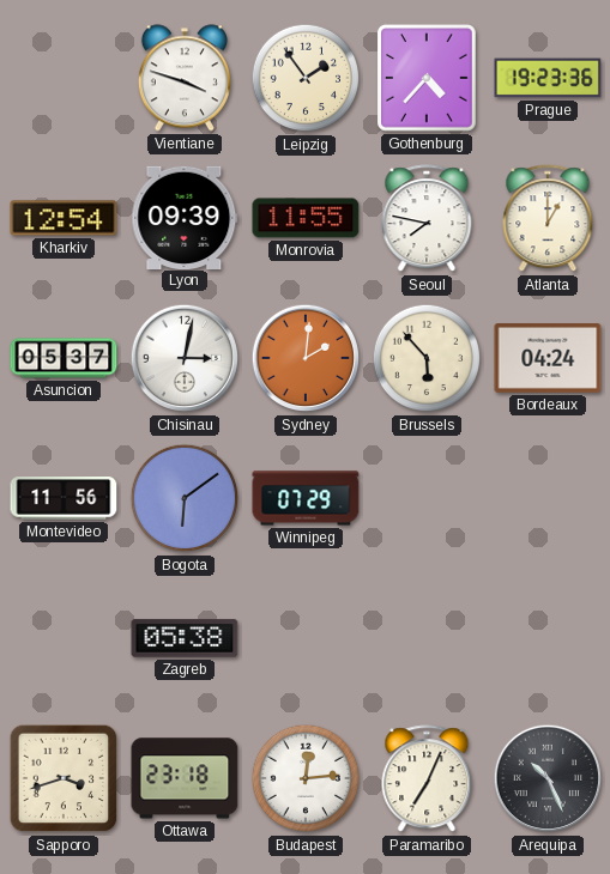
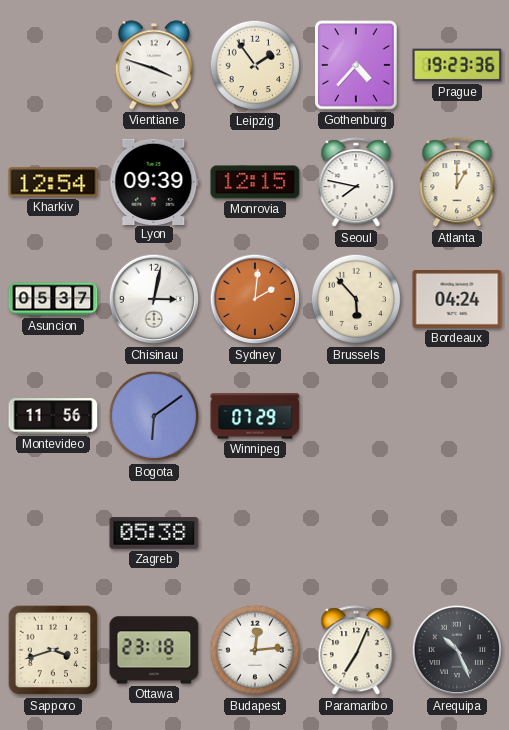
Monrovia: 11:55 -> 12:15
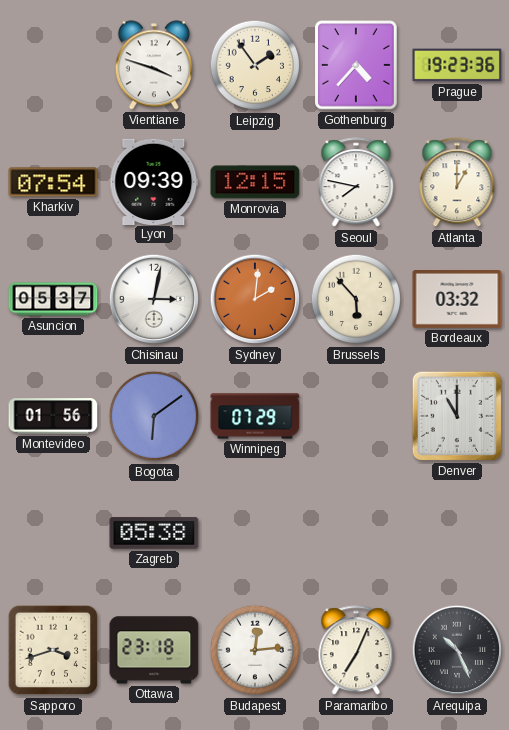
Kharkiv: 12:54 -> 07:54
Bordeaux: 04:24 -> 03:32
Montevideo: 11:56 -> 01:56
Denver: none -> 11:00
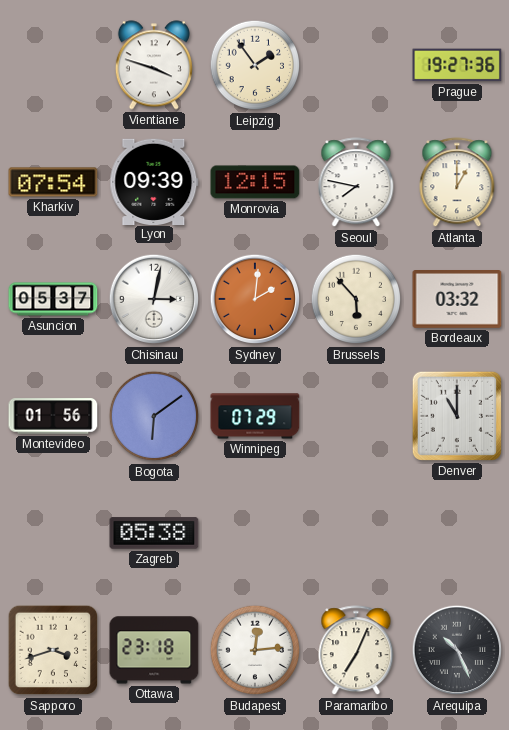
Gothenburg: 4:37 -> none
Prague: 19:23 -> 19:27
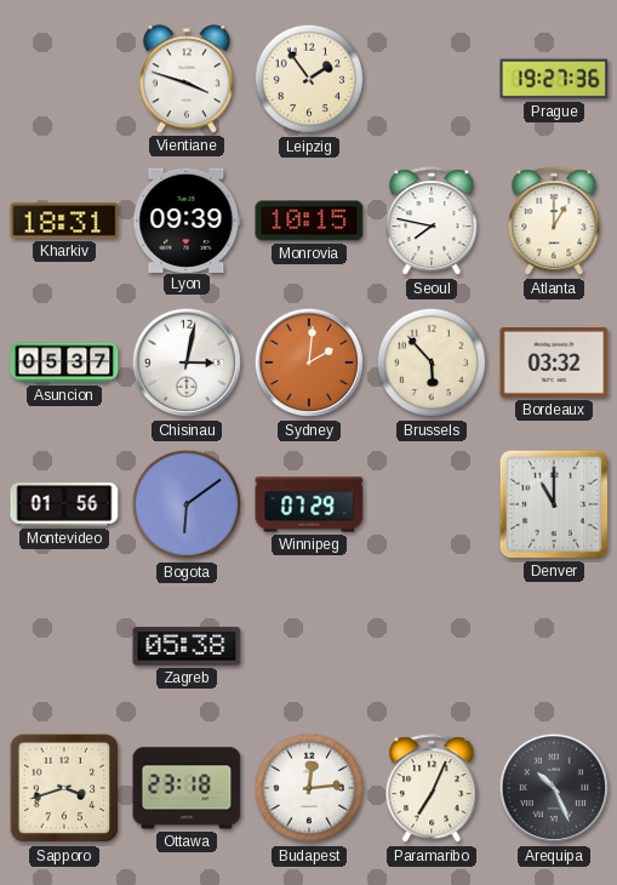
Kharkiv: 07:54 -> 18:31
Monrovia: 12:15 -> 10:15
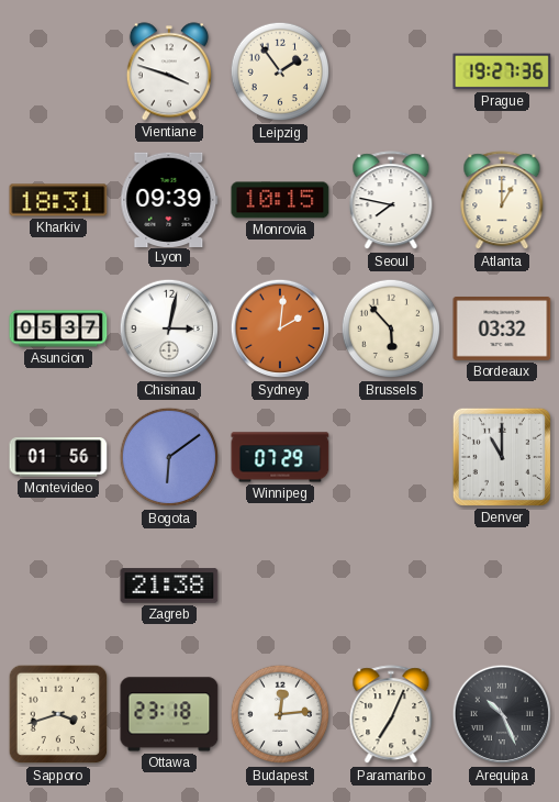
Zagreb: 05:38 -> 21:38
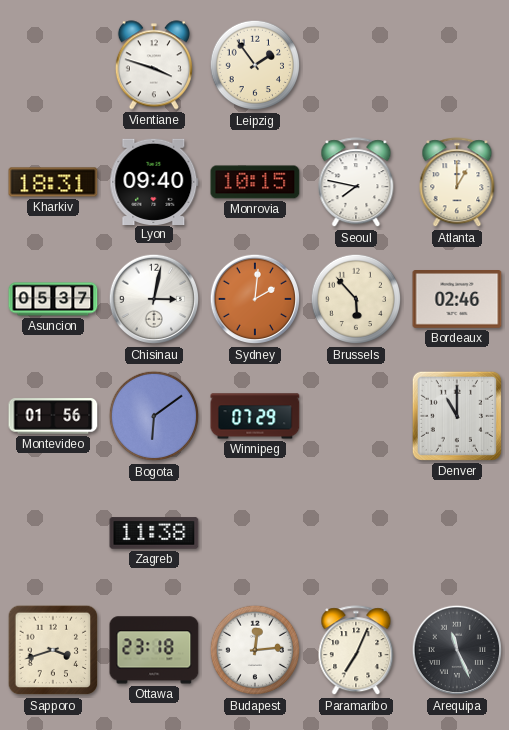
Prague: 19:27 -> none
Lyon: 09:39 -> 09:40
Bordeaux: 03:32 -> 02:46
Zagreb: 21:38 -> 11:38
Arequipa: 10:26 -> 11:26
